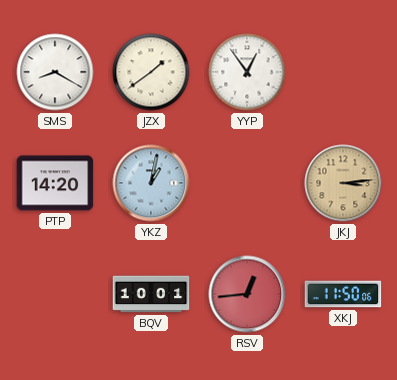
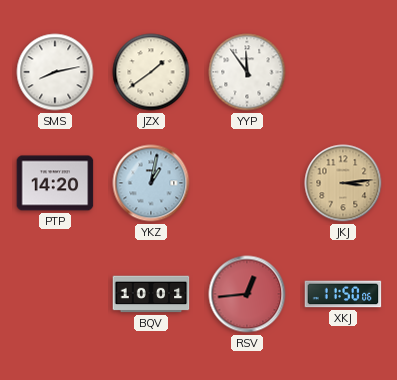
SMS: 8:20 -> 8:13
YYP: 12:54 -> 11:54
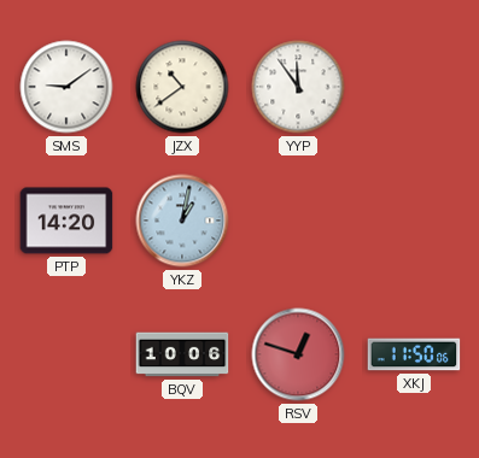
SMS: 8:13 -> 9:09
JZX: 1:39 -> 10:39
JKJ: 3:14 -> none
BQV: 10:01 -> 10:06
RSV: 12:44 -> 12:48
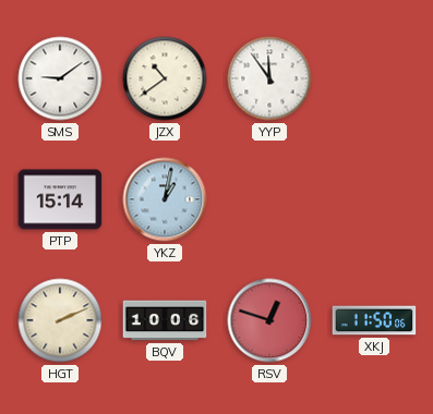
PTP: 14:20 -> 15:14
HGT: none -> 2:11
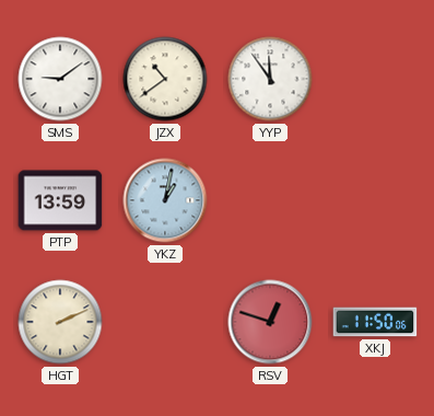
PTP: 15:14 -> 13:59
BQV: 10:06 -> none
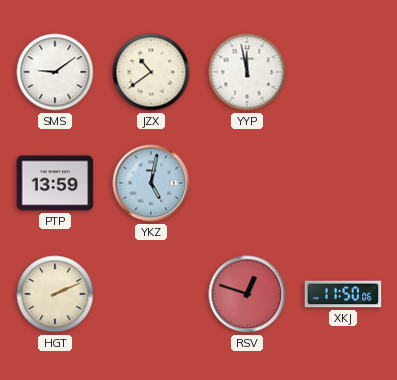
YYP: 11:54 -> 11:58
YKZ: 1:02 -> 5:02
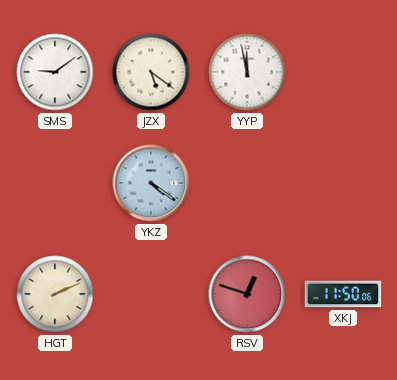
JZX: 10:39 -> 5:21
PTP: 13:59 -> none
YKZ: 5:02 -> 4:21
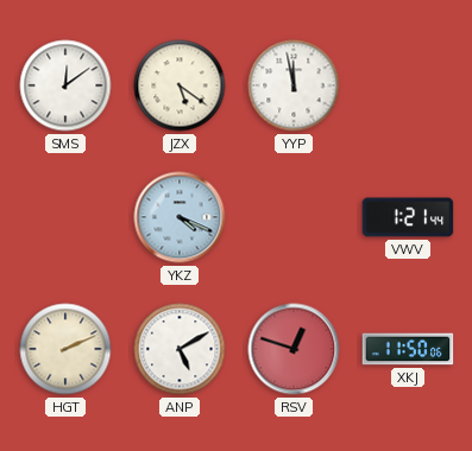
SMS: 9:09 -> 12:09
YKZ: 4:21 -> 4:19
VWV: none -> 1:21
ANP: none -> 5:10
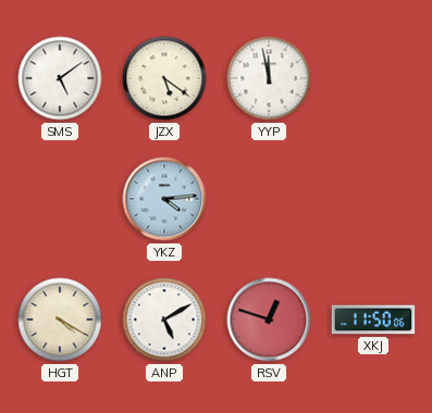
SMS: 12:09 -> 5:09
YKZ: 4:19 -> 4:14
VWV: 1:21 -> none
HGT: 2:11 -> 4:20
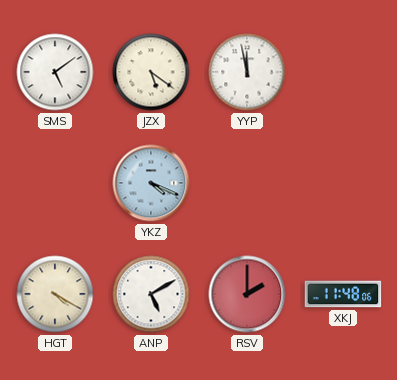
YKZ: 4:14 -> 4:19
RSV: 12:48 -> 2:00
XKJ: 11:50 -> 11:48
